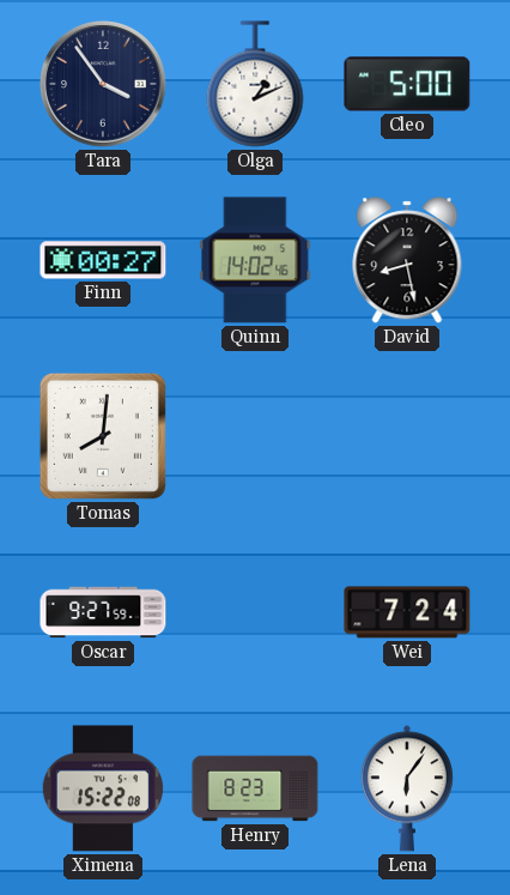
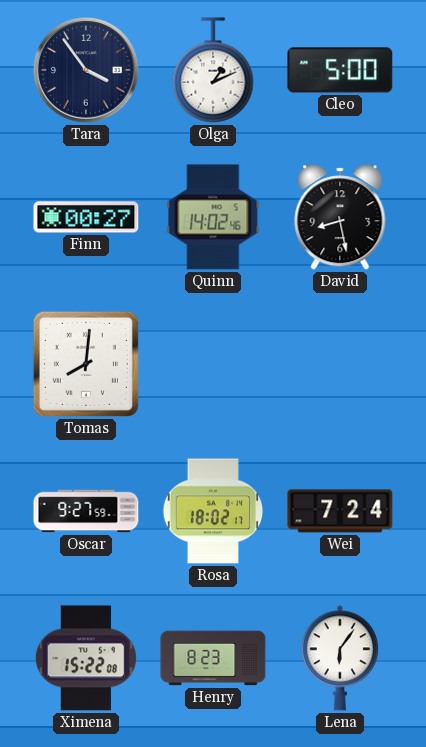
Rosa: none -> 18:02
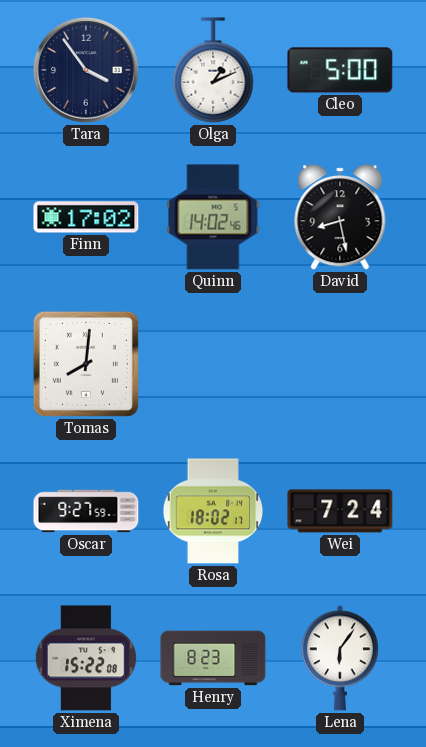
Finn: 00:27 -> 17:02
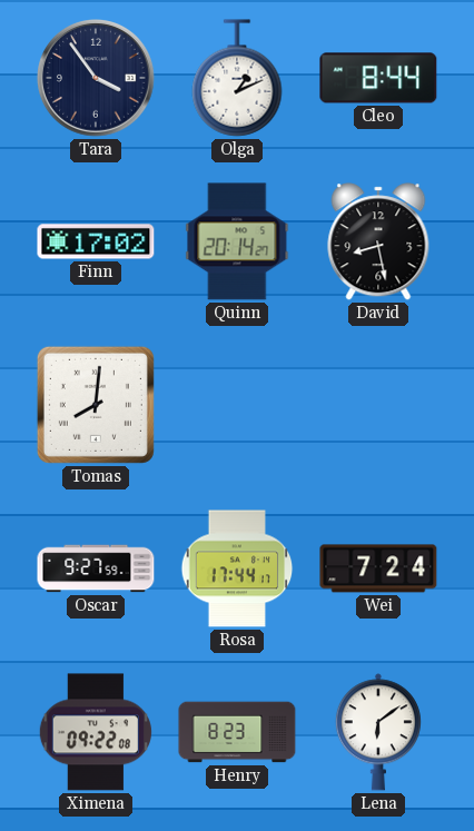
Cleo: 5:00 -> 8:44
Quinn: 14:02 -> 20:14
Rosa: 18:02 -> 17:44
Ximena: 15:22 -> 09:22
Lena: 6:06 -> 6:09
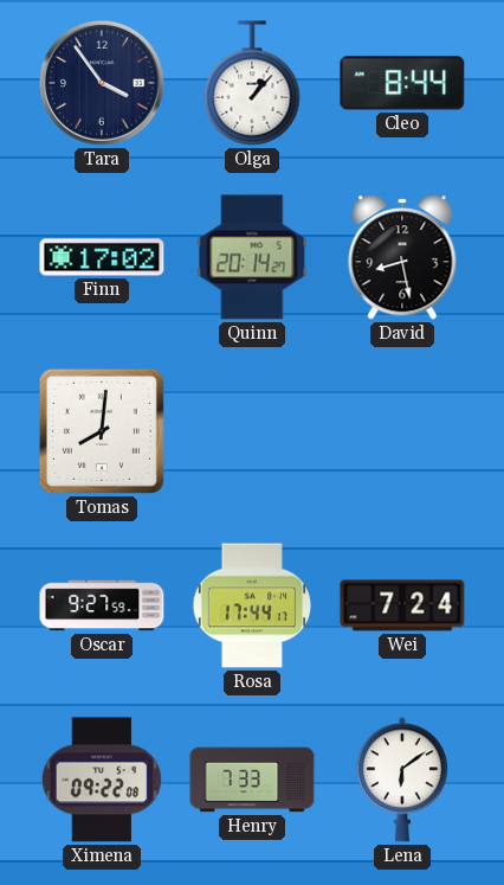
Olga: 1:11 -> 1:07
Henry: 8:23 -> 7:33
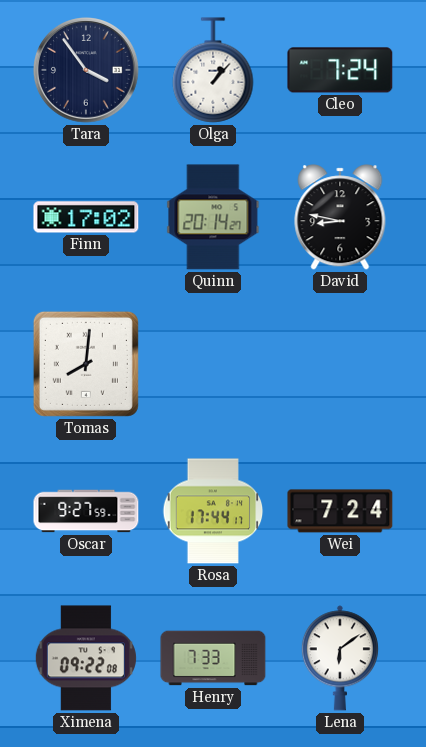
Cleo: 8:44 -> 7:24
David: 8:28 -> 8:47
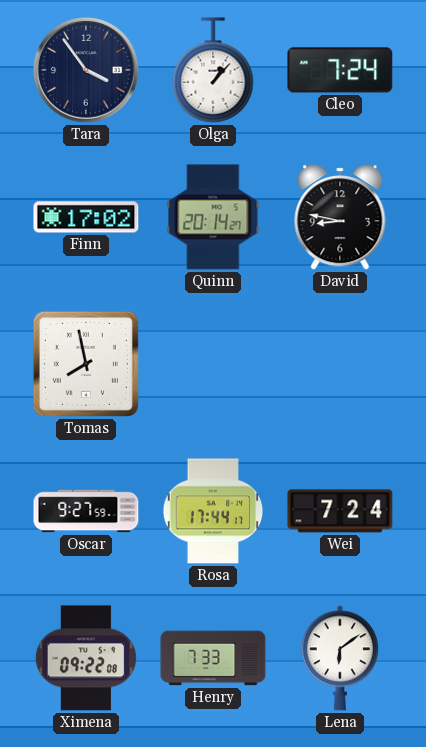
Tomas: 8:01 -> 7:58
